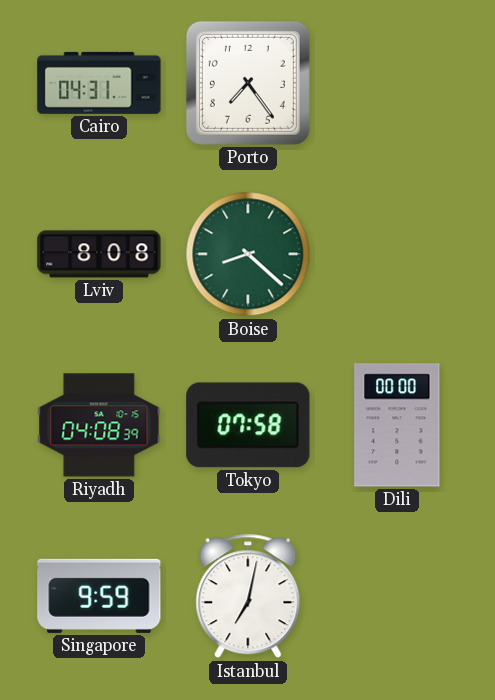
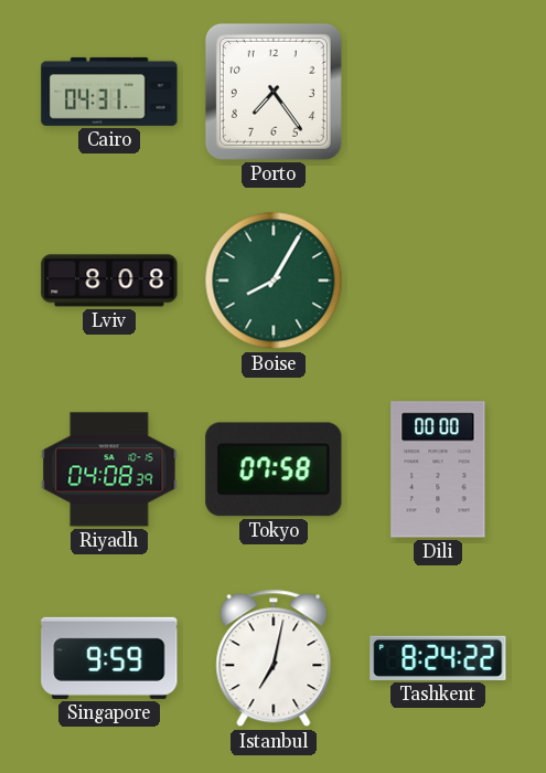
Boise: 8:22 -> 8:05
Tashkent: none -> 8:24
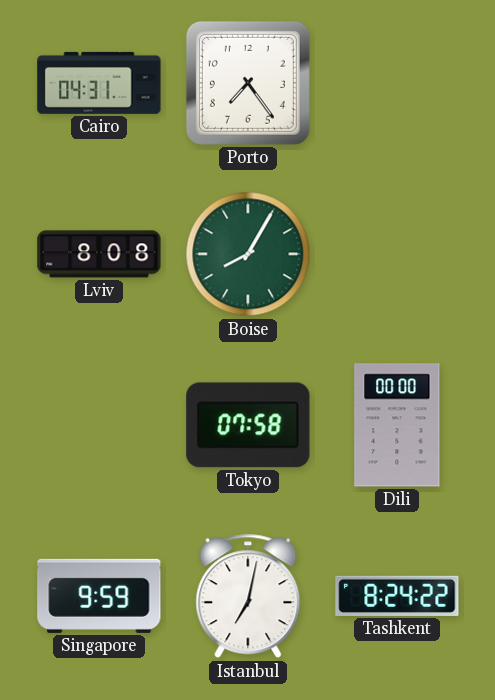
Riyadh: 04:08 -> none
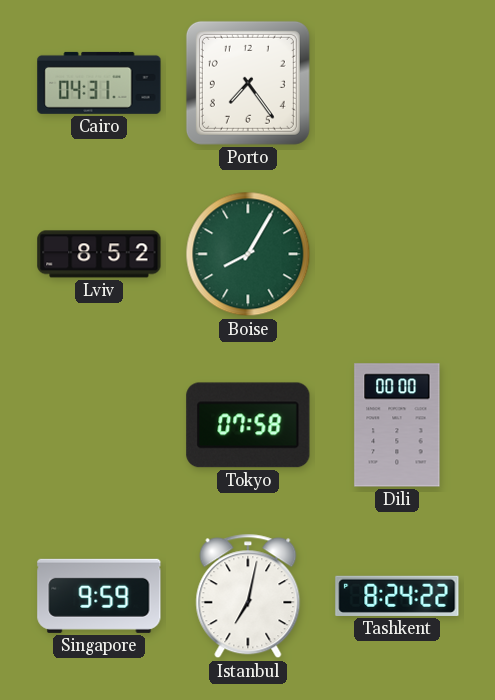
Lviv: 8:08 -> 8:52
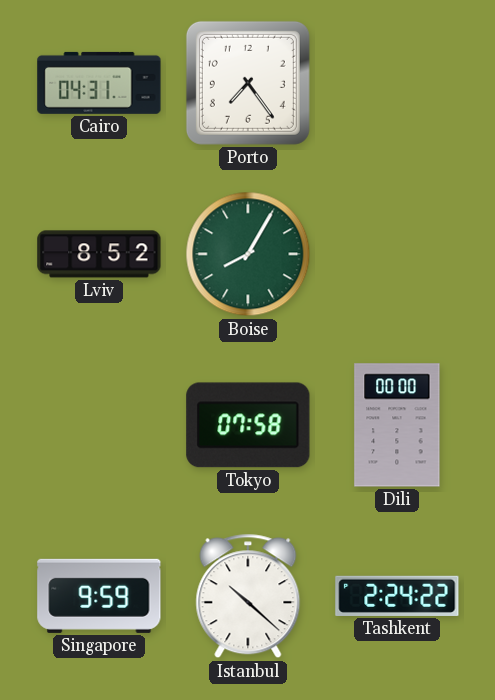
Istanbul: 7:02 -> 10:22
Tashkent: 8:24 -> 2:24
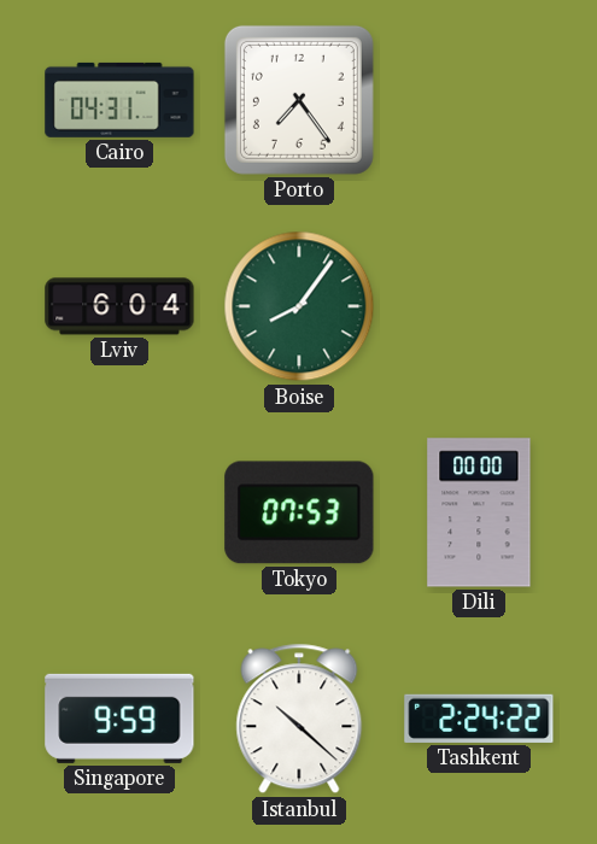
Lviv: 8:52 -> 6:04
Boise: 8:05 -> 8:06
Tokyo: 07:58 -> 07:53
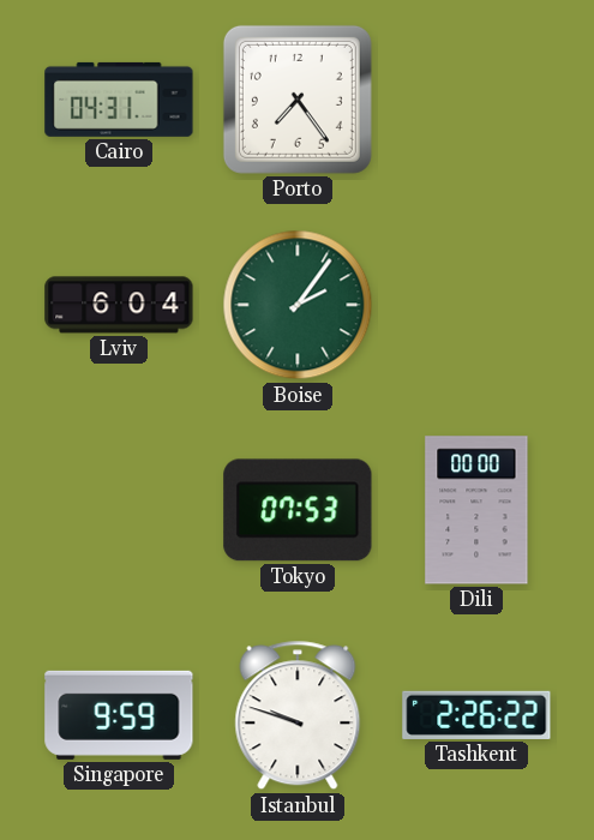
Boise: 8:06 -> 2:06
Istanbul: 10:22 -> 9:48
Tashkent: 2:24 -> 2:26
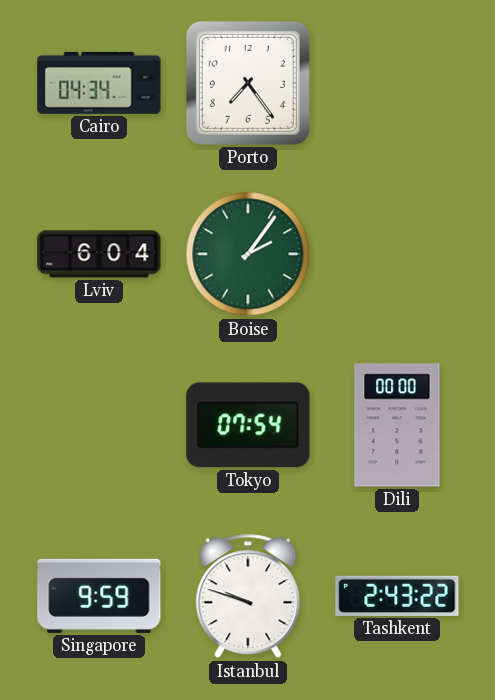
Cairo: 04:31 -> 04:34
Tokyo: 07:53 -> 07:54
Tashkent: 2:26 -> 2:43
